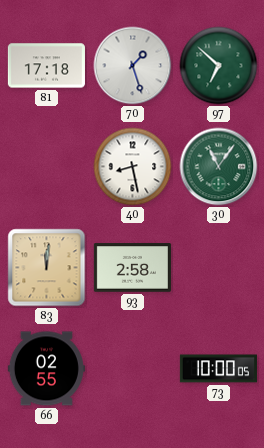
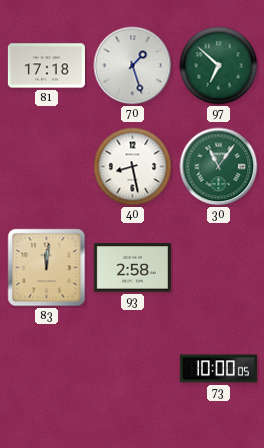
66: 02:55 -> none
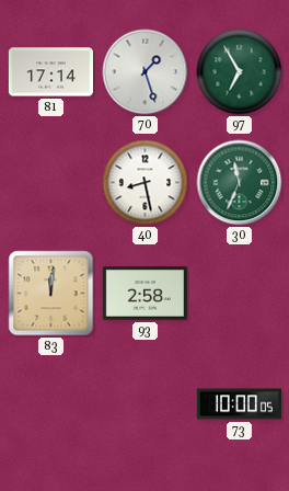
81: 17:18 -> 17:14
97: 6:52 -> 6:55
30: 11:06 -> 11:34
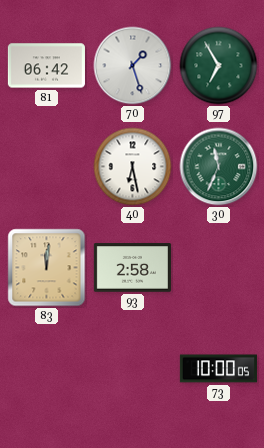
81: 17:14 -> 06:42
40: 8:28 -> 6:28
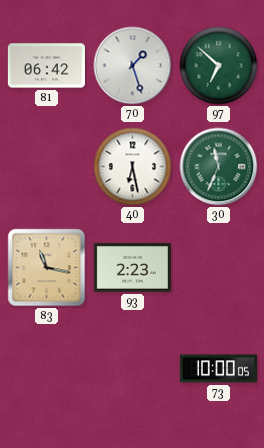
97: 6:55 -> 6:52
83: 12:01 -> 11:17
93: 2:58 -> 2:23
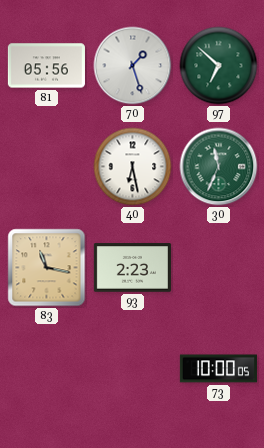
81: 06:42 -> 05:56
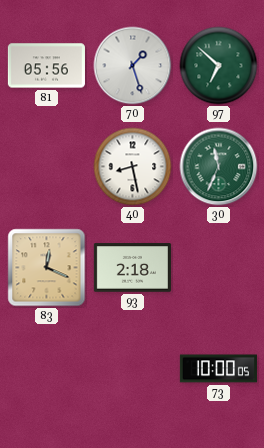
40: 6:28 -> 8:28
83: 11:17 -> 12:19
93: 2:23 -> 2:18
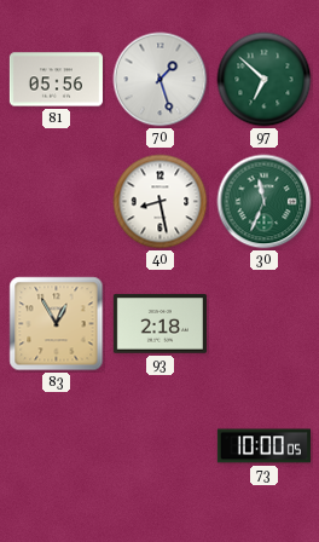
83: 12:19 -> 12:55
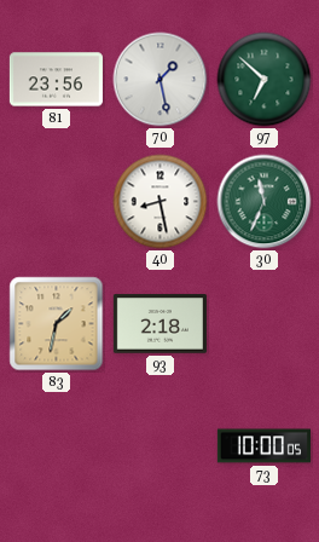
81: 05:56 -> 23:56
70: 1:27 -> 1:28
83: 12:55 -> 1:32
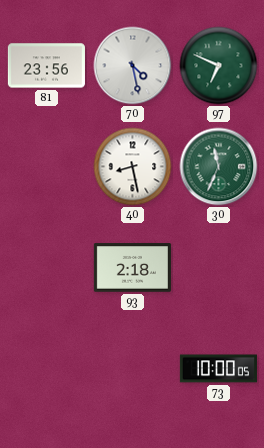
70: 1:28 -> 4:28
97: 6:52 -> 6:49
83: 1:32 -> none
